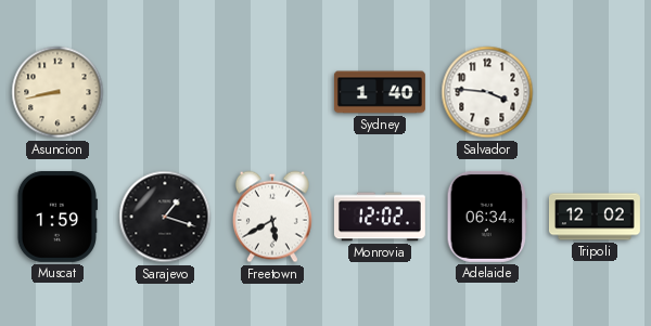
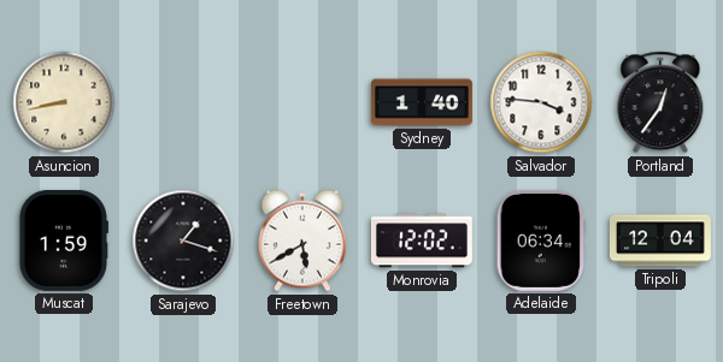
Portland: none -> 12:36
Tripoli: 12:02 -> 12:04
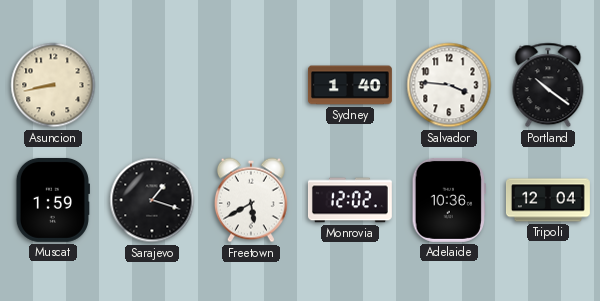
Portland: 12:36 -> 10:21
Adelaide: 06:34 -> 10:36
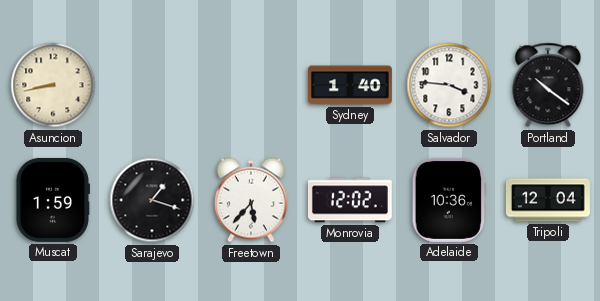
Freetown: 5:40 -> 5:37
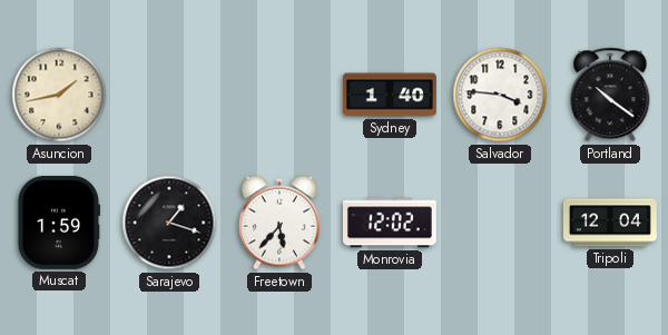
Asuncion: 8:43 -> 1:43
Adelaide: 10:36 -> none
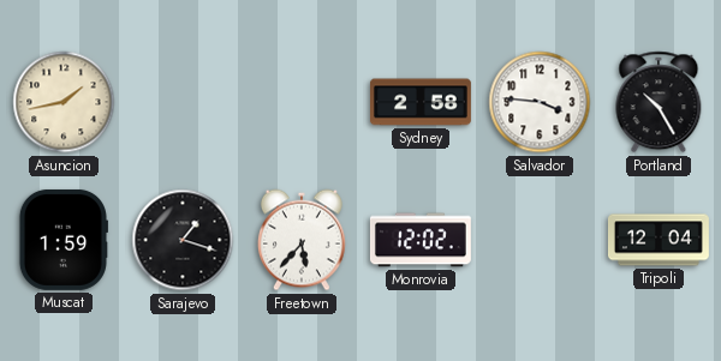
Sydney: 1:40 -> 2:58
Portland: 10:21 -> 10:25
